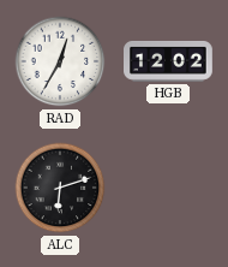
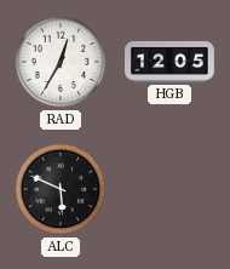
HGB: 12:02 -> 12:05
ALC: 6:12 -> 5:49
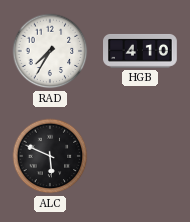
RAD: 12:35 -> 7:35
HGB: 12:05 -> 4:10
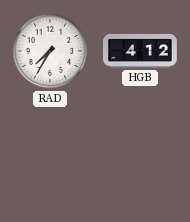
HGB: 4:10 -> 4:12
ALC: 5:49 -> none
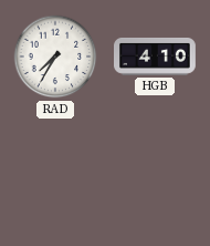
HGB: 4:12 -> 4:10
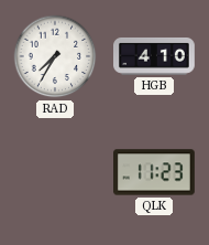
QLK: none -> 11:23
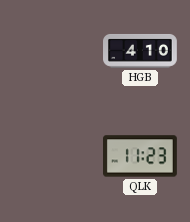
RAD: 7:35 -> none
